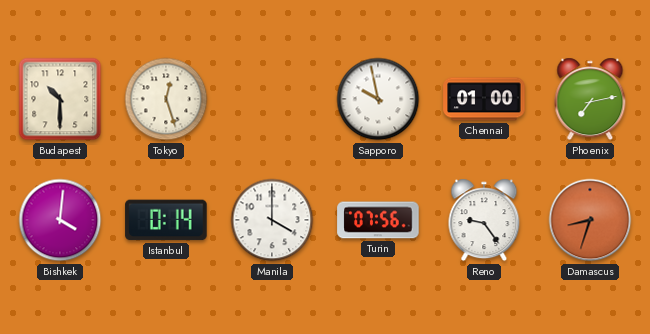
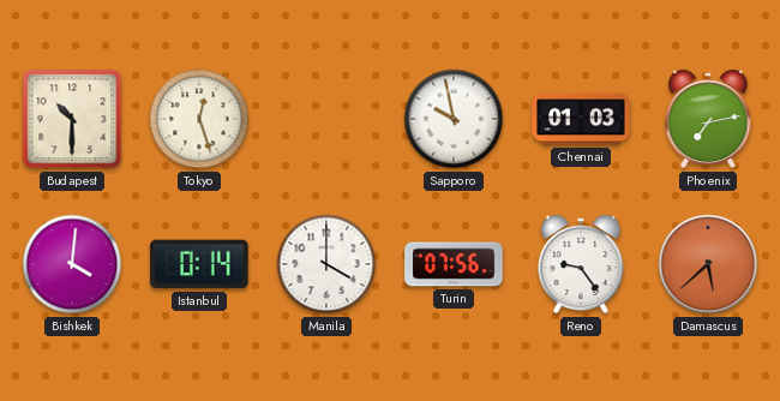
Chennai: 01:00 -> 01:03
Damascus: 8:33 -> 5:38
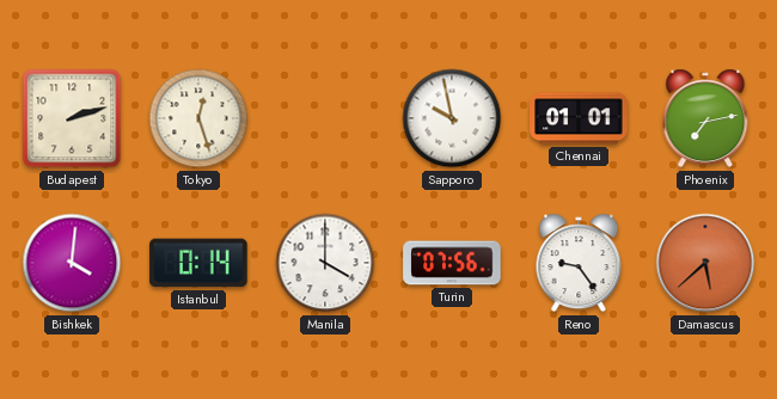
Budapest: 10:30 -> 2:12
Chennai: 01:03 -> 01:01
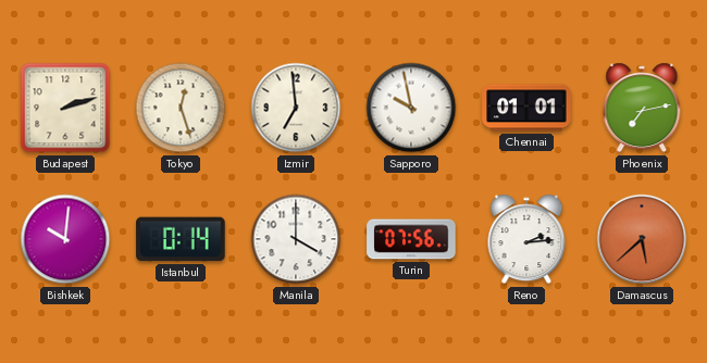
Izmir: none -> 6:59
Bishkek: 4:01 -> 10:01
Reno: 9:24 -> 2:14
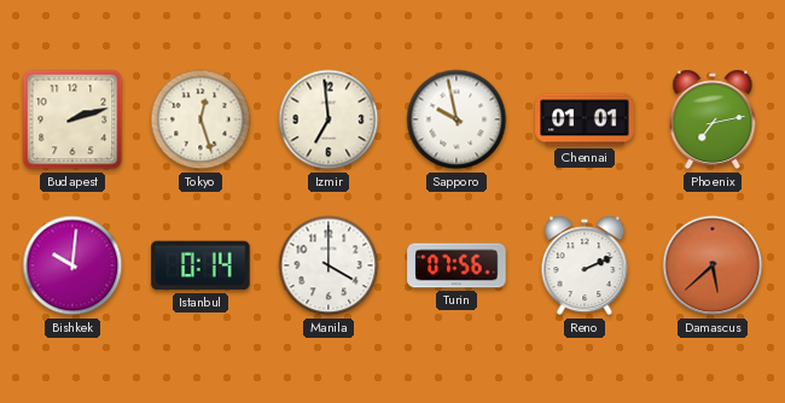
Reno: 2:14 -> 2:11
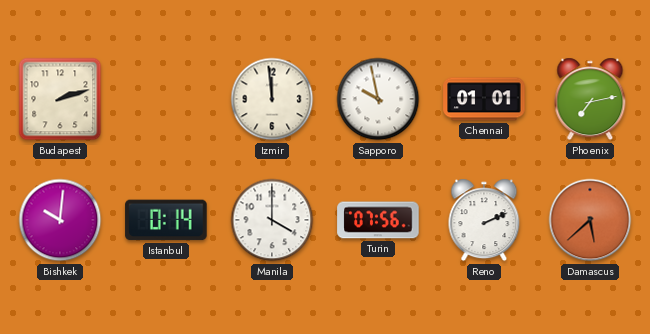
Tokyo: 12:27 -> none
Izmir: 6:59 -> 11:59
